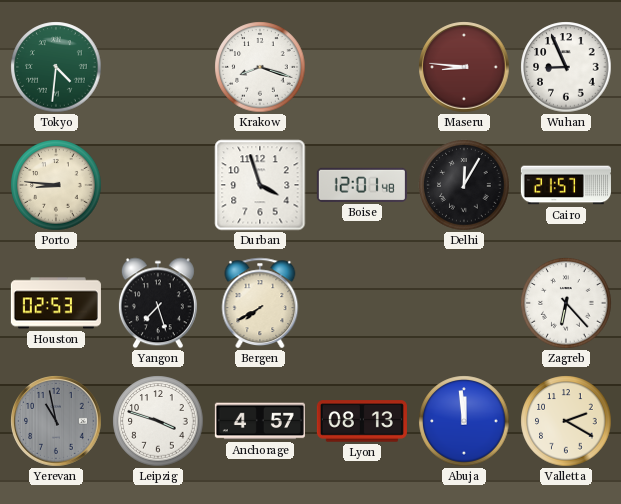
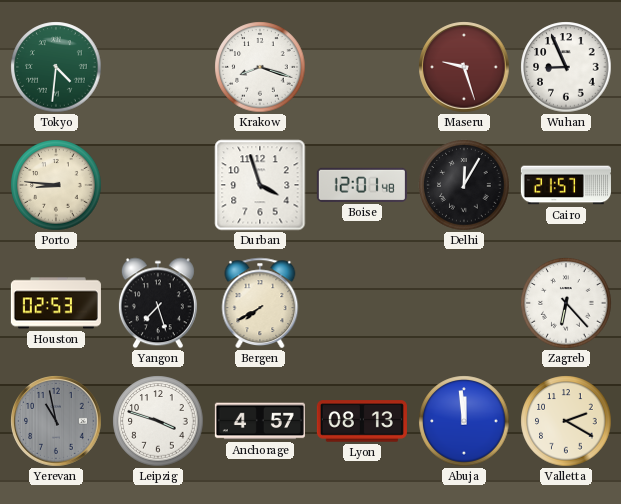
Maseru: 8:46 -> 9:27
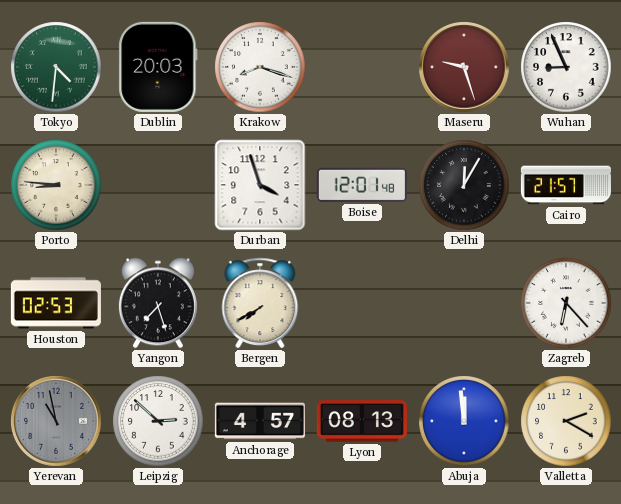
Dublin: none -> 20:03
Leipzig: 3:48 -> 2:52
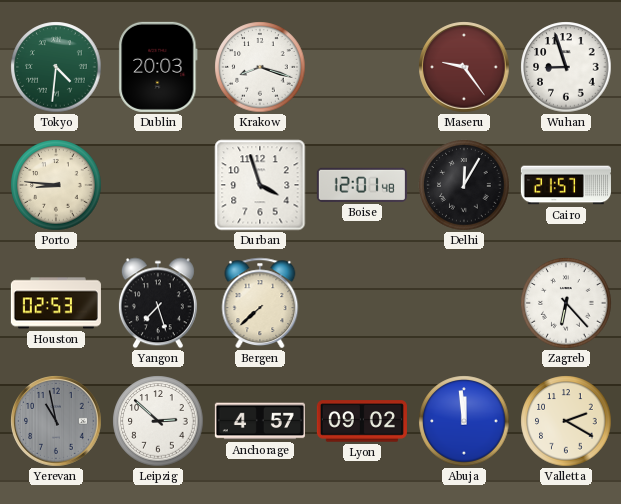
Maseru: 9:27 -> 9:24
Wuhan: 8:56 -> 8:57
Bergen: 7:40 -> 7:38
Lyon: 08:13 -> 09:02
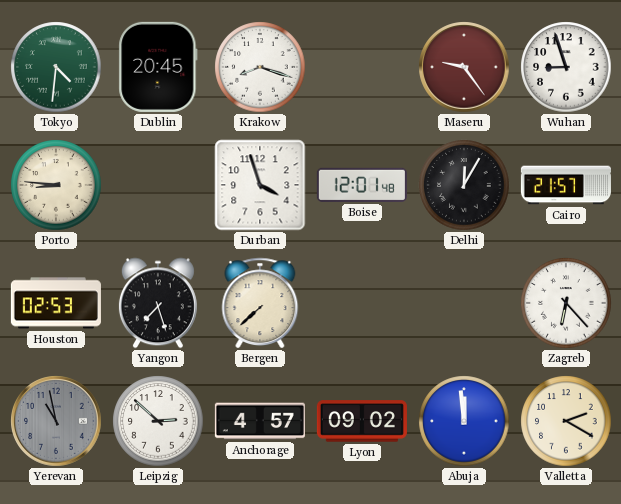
Dublin: 20:03 -> 20:45
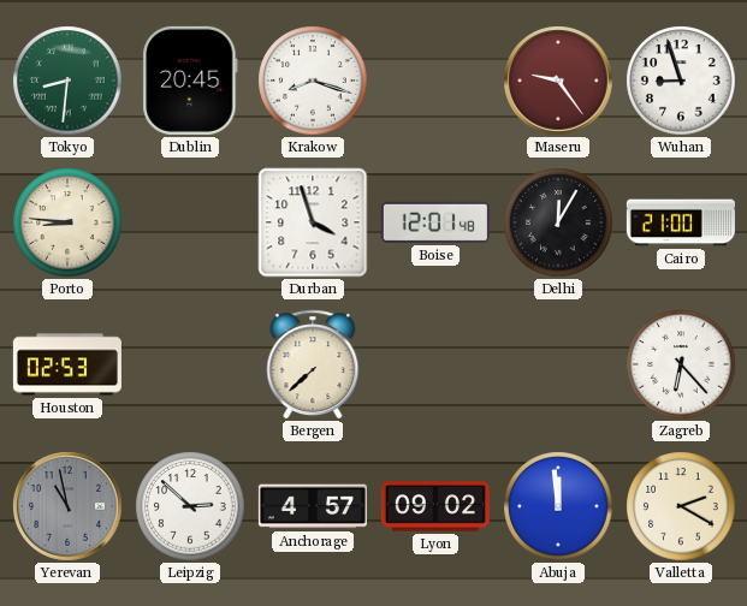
Tokyo: 4:31 -> 8:31
Cairo: 21:57 -> 21:00
Yangon: 7:27 -> none
